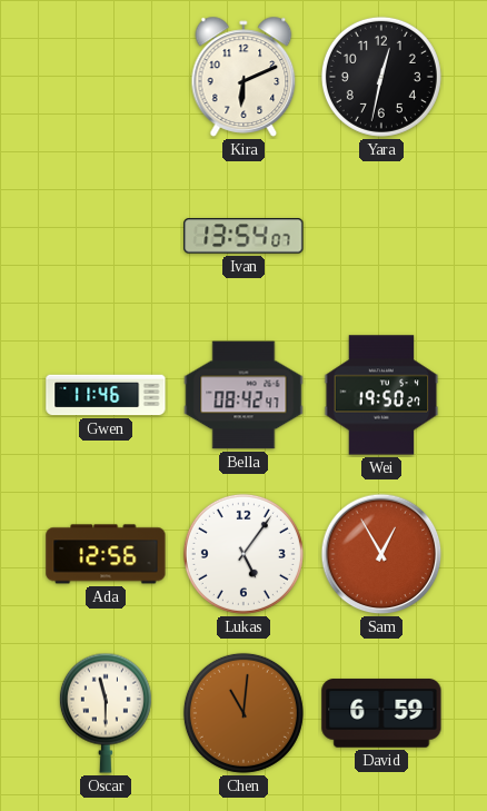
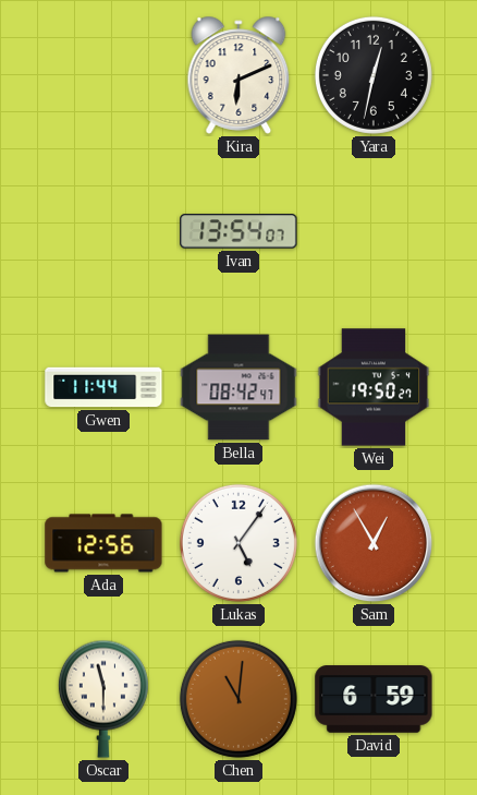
Gwen: 11:46 -> 11:44
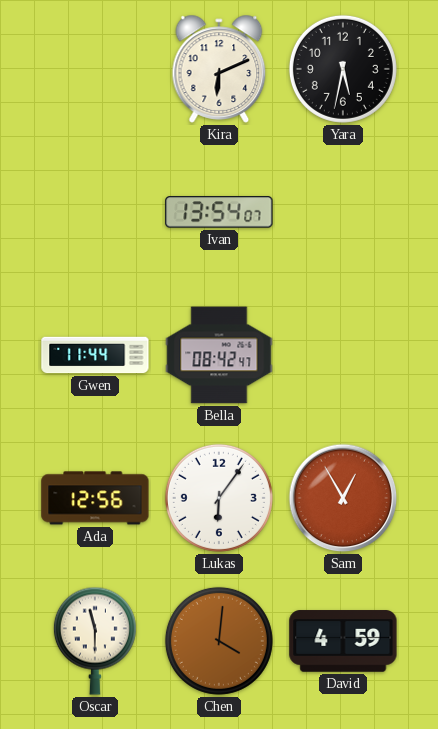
Yara: 12:32 -> 5:32
Wei: 19:50 -> none
Lukas: 5:06 -> 6:06
Chen: 11:01 -> 4:01
David: 6:59 -> 4:59
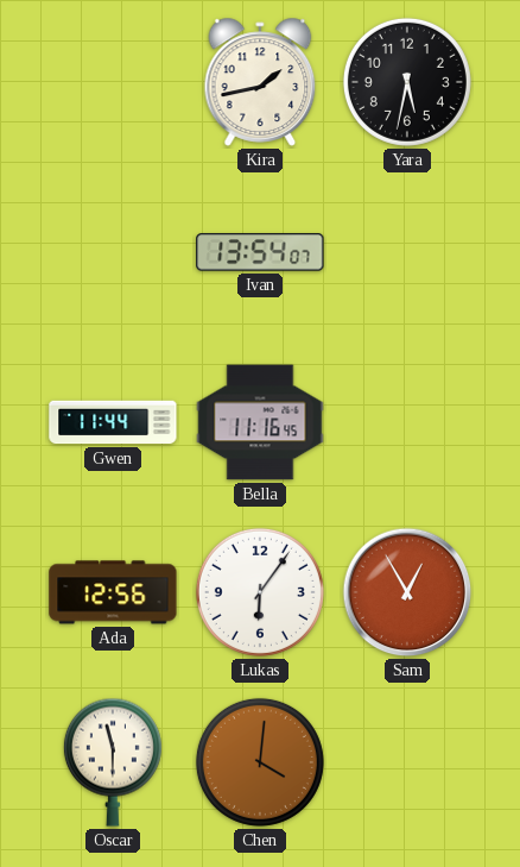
Kira: 6:11 -> 1:43
Bella: 08:42 -> 11:16
David: 4:59 -> none
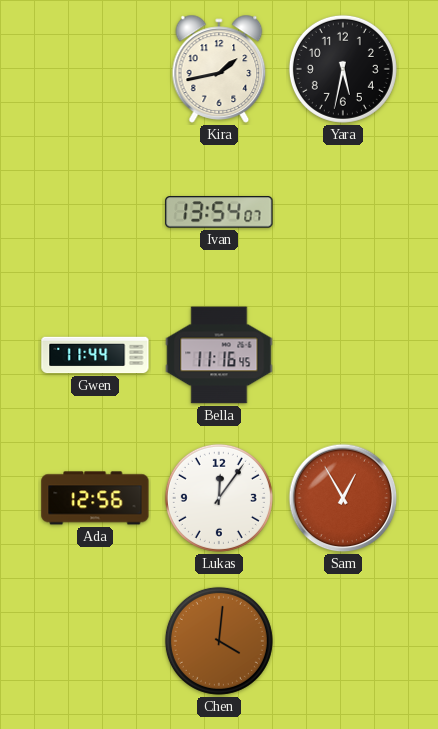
Lukas: 6:06 -> 12:06
Oscar: 11:30 -> none
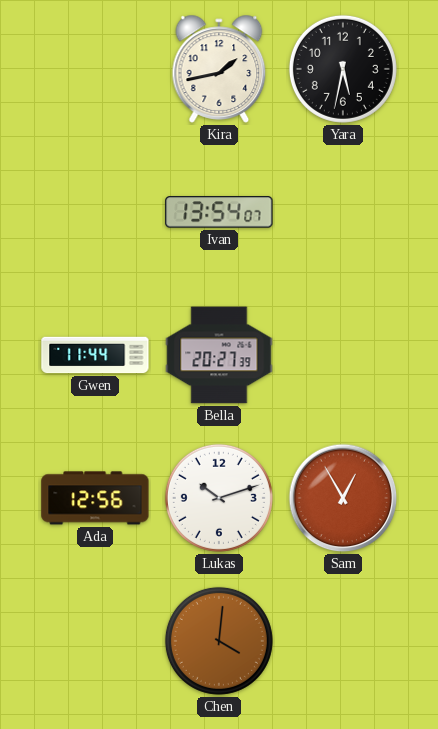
Bella: 11:16 -> 20:27
Lukas: 12:06 -> 10:12
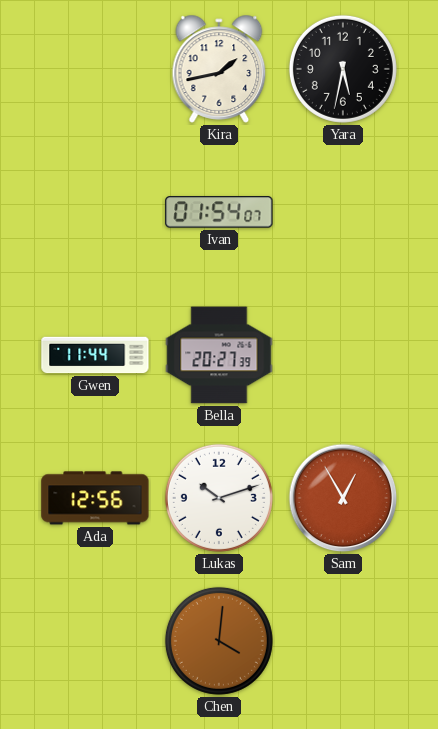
Ivan: 13:54 -> 01:54
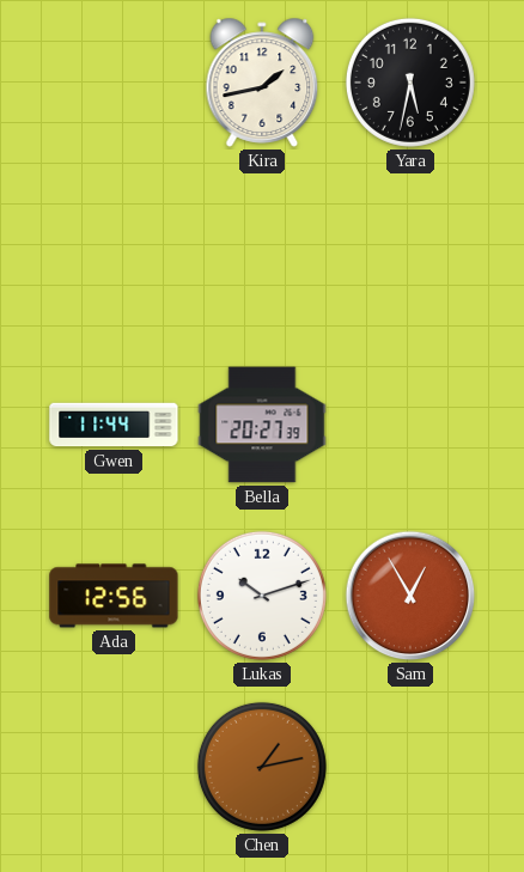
Ivan: 01:54 -> none
Chen: 4:01 -> 1:13
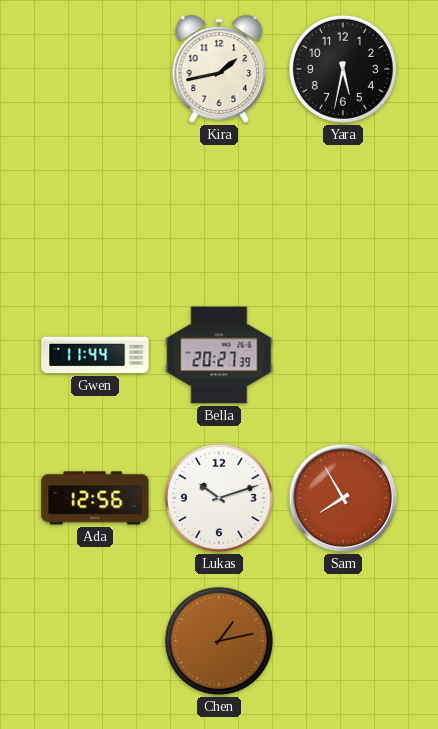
Sam: 12:55 -> 7:55
